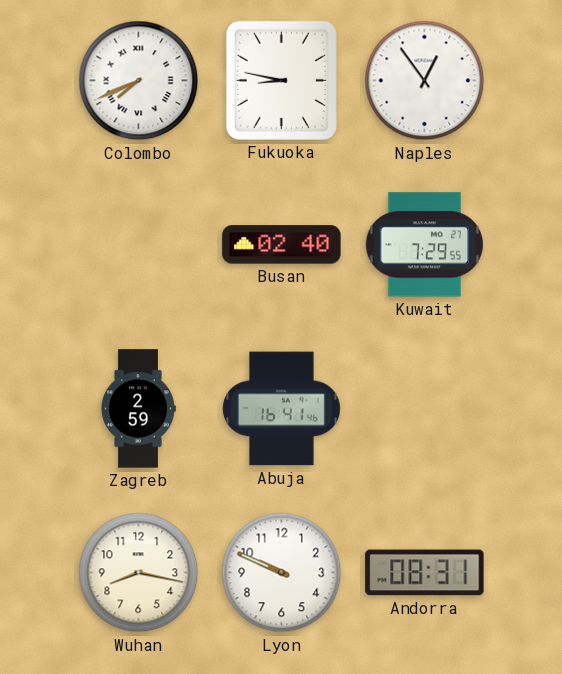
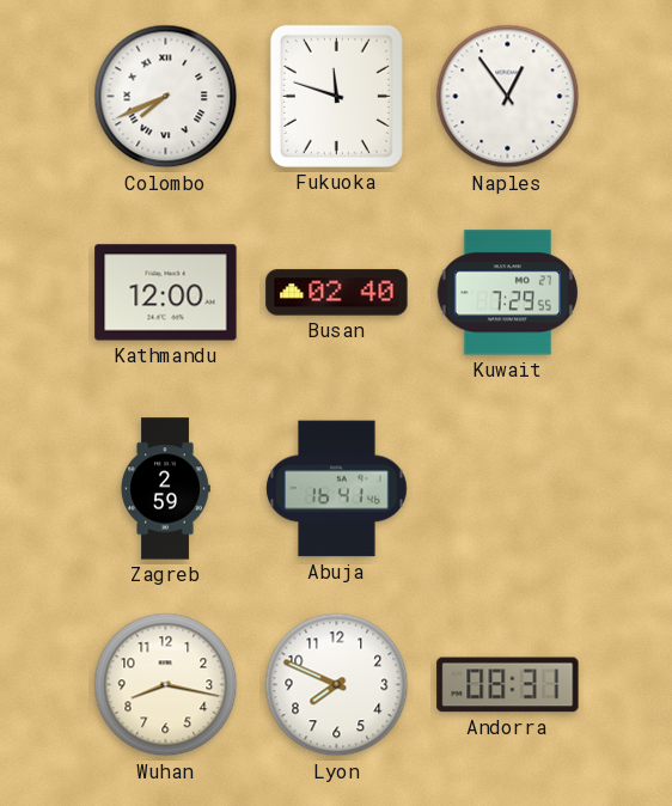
Fukuoka: 8:47 -> 11:48
Kathmandu: none -> 12:00
Lyon: 9:49 -> 7:49
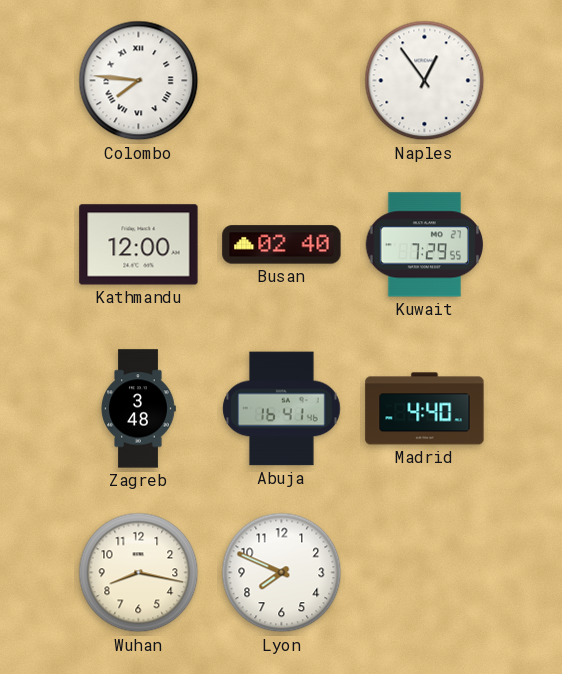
Colombo: 7:41 -> 7:46
Fukuoka: 11:48 -> none
Zagreb: 2:59 -> 3:48
Madrid: none -> 4:40
Andorra: 08:31 -> none
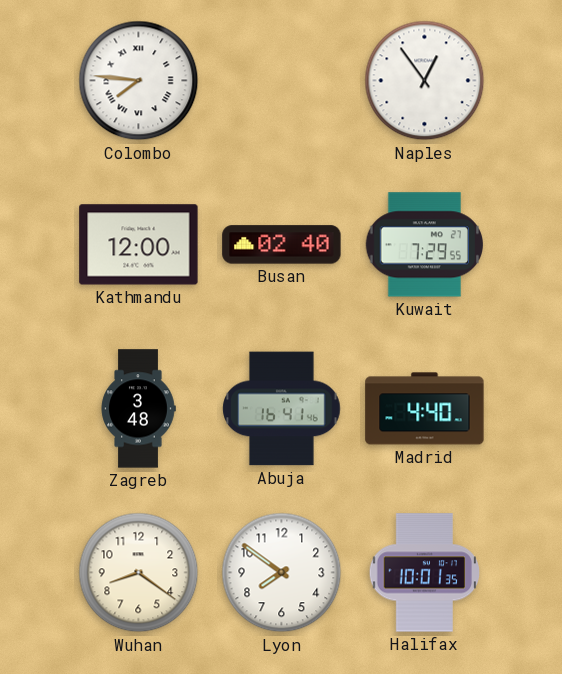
Wuhan: 8:17 -> 8:21
Lyon: 7:49 -> 7:51
Halifax: none -> 10:01
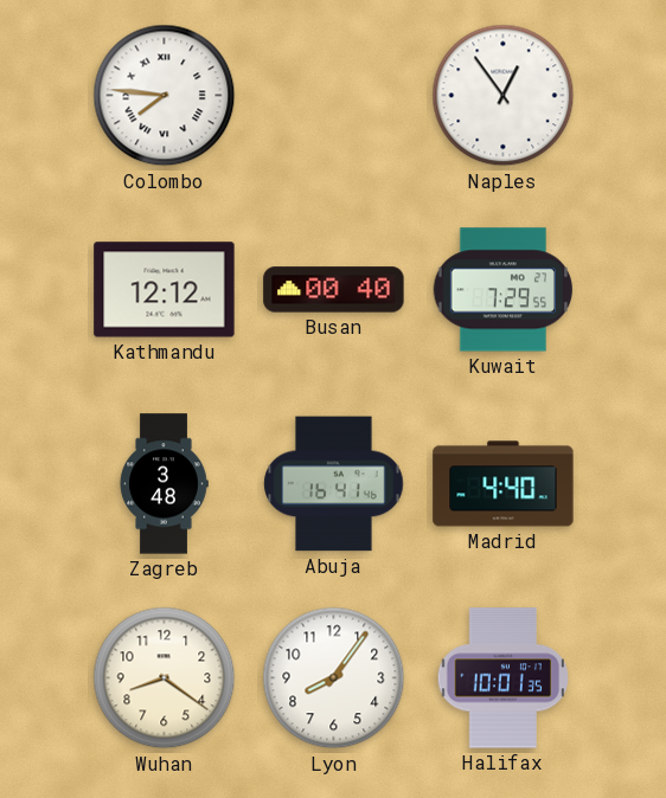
Kathmandu: 12:00 -> 12:12
Busan: 02:40 -> 00:40
Lyon: 7:51 -> 8:06
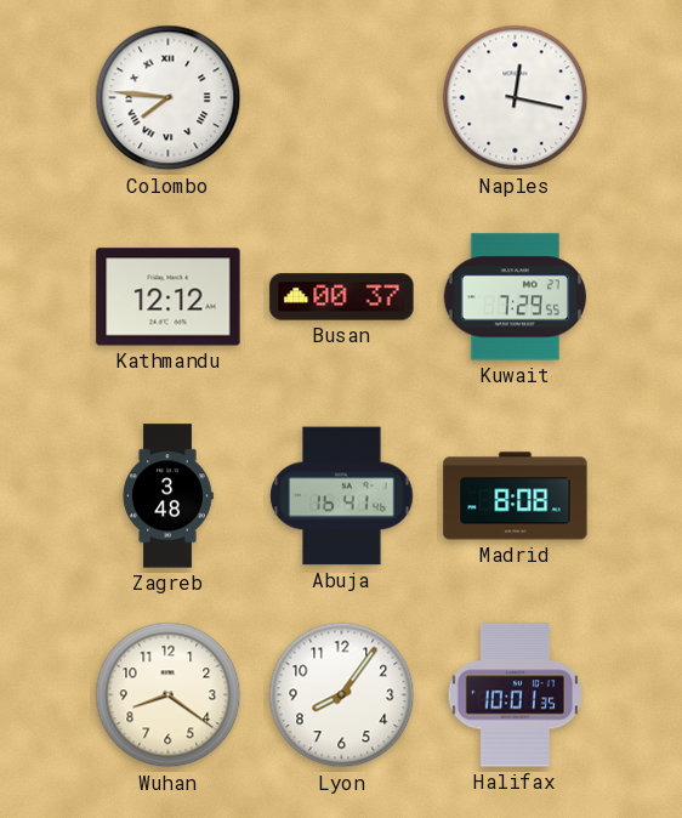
Naples: 12:54 -> 12:17
Busan: 00:40 -> 00:37
Madrid: 4:40 -> 8:08
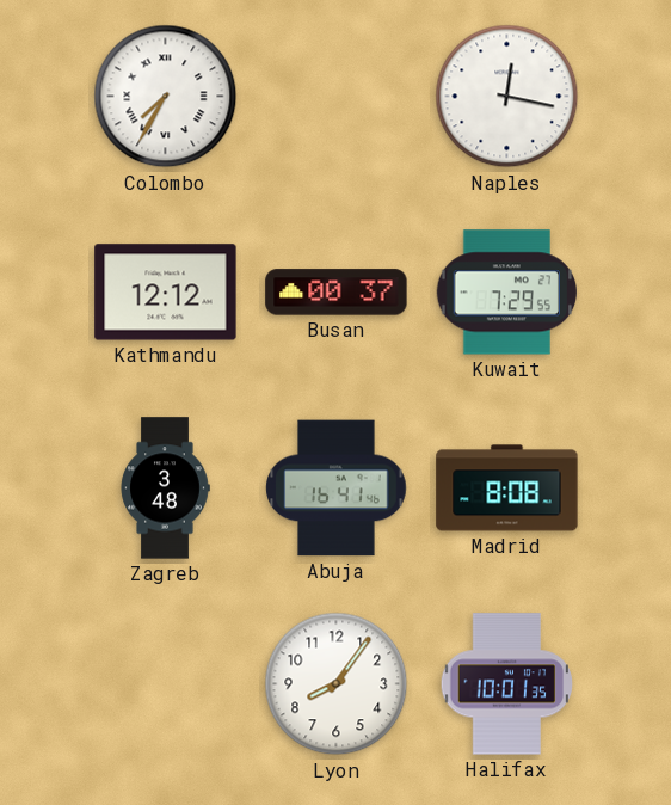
Colombo: 7:46 -> 7:35
Wuhan: 8:21 -> none
